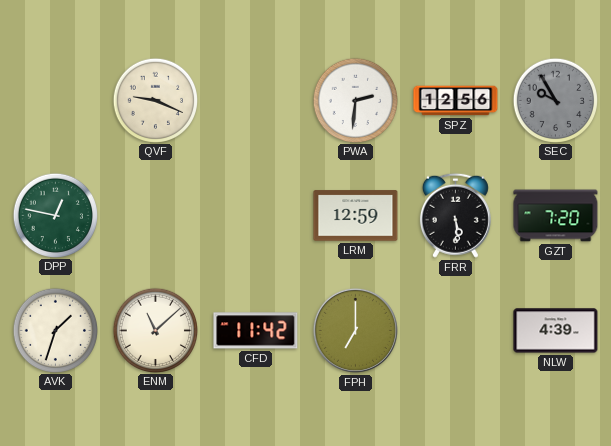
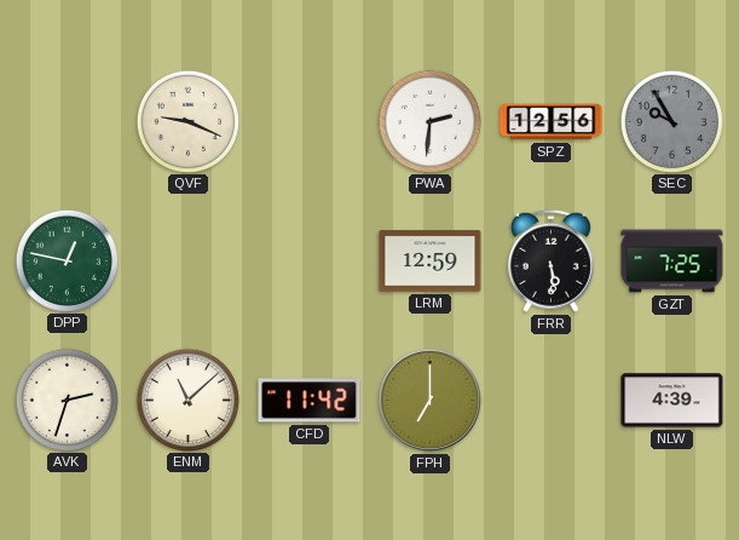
GZT: 7:20 -> 7:25
AVK: 1:33 -> 2:33
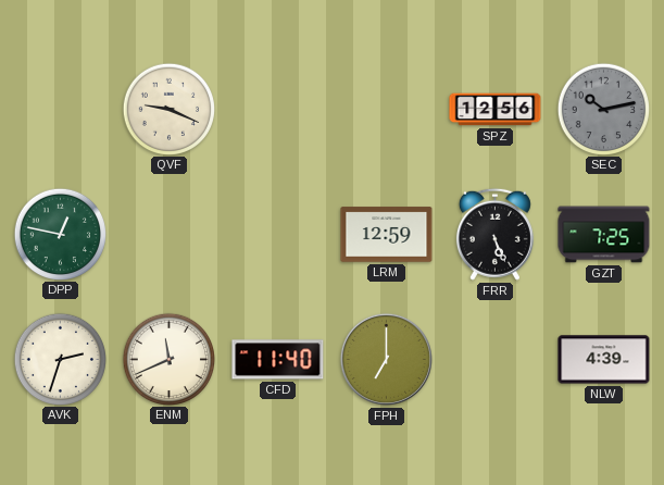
PWA: 2:31 -> none
SEC: 9:55 -> 10:13
FRR: 5:29 -> 5:26
ENM: 11:08 -> 11:41
CFD: 11:42 -> 11:40
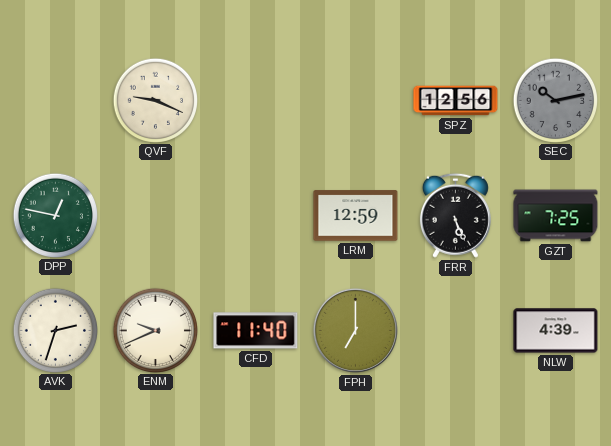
ENM: 11:41 -> 9:41
